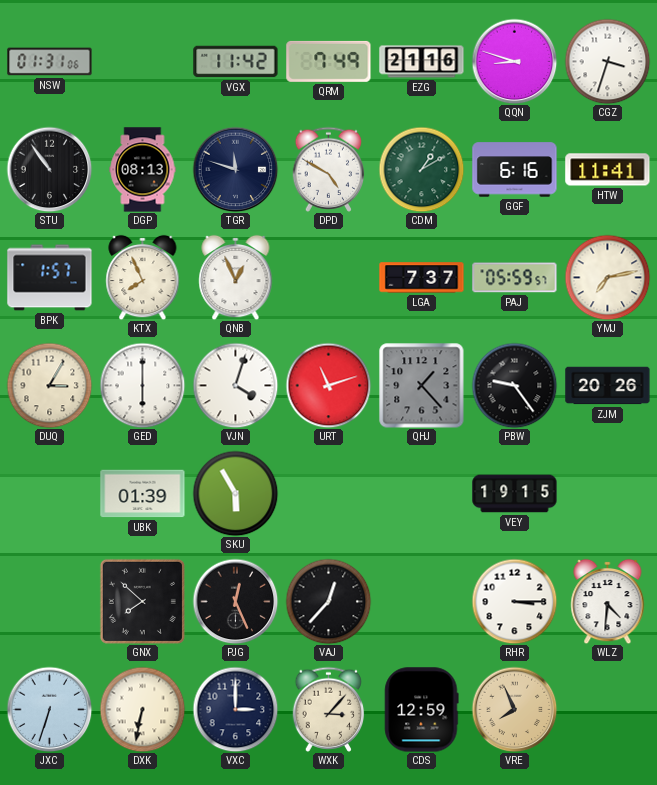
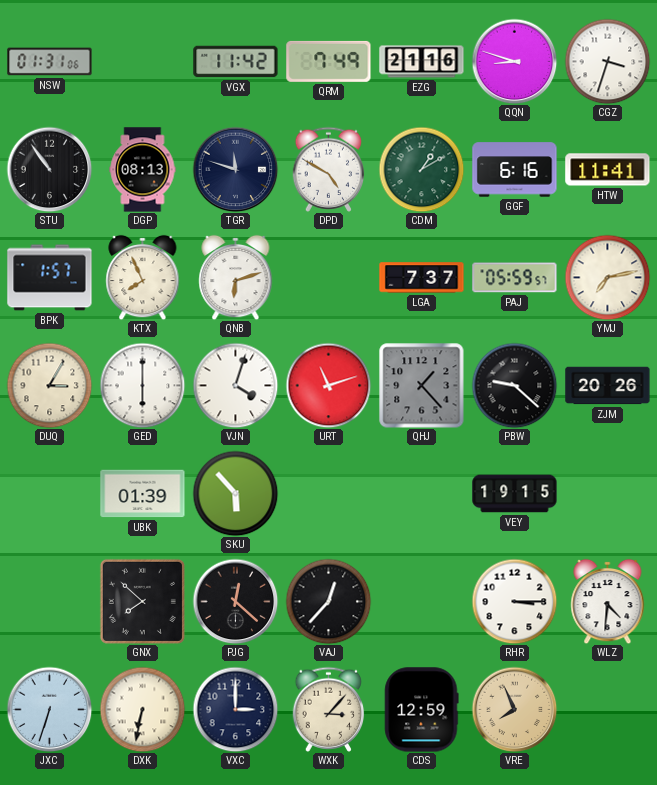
QNB: 12:56 -> 6:12
PBW: 9:24 -> 9:22
SKU: 5:55 -> 5:53
PJG: 12:26 -> 12:22
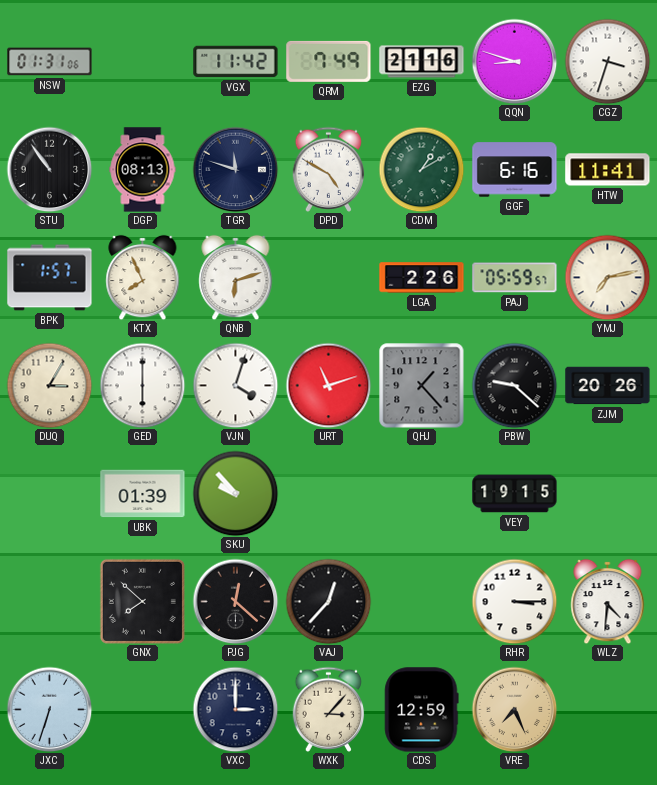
LGA: 7:37 -> 2:26
SKU: 5:53 -> 9:53
DXK: 6:32 -> none
VRE: 7:56 -> 7:26
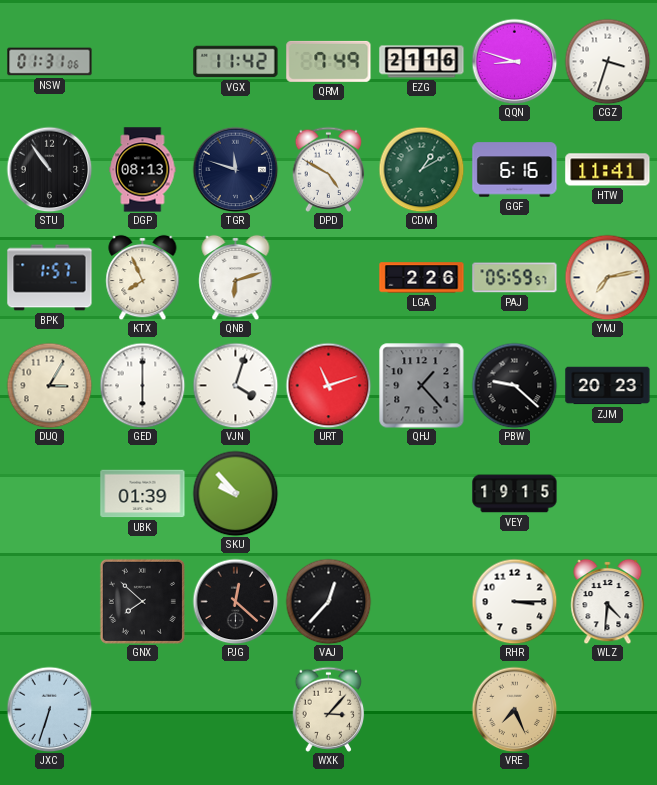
ZJM: 20:26 -> 20:23
VXC: 3:00 -> none
CDS: 12:59 -> none
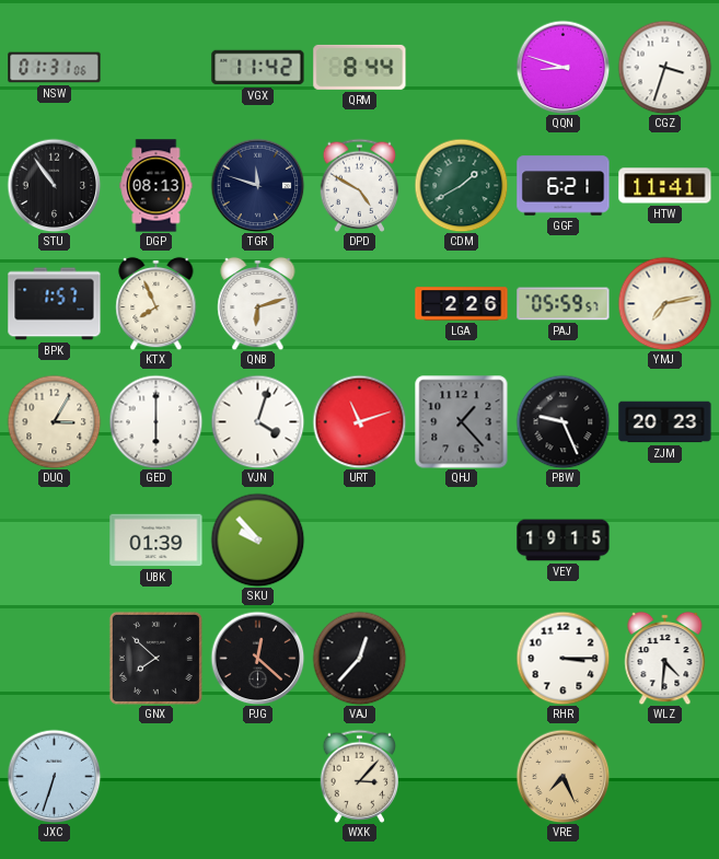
QRM: 7:49 -> 8:44
EZG: 21:16 -> none
CDM: 1:10 -> 1:40
GGF: 6:16 -> 6:21
PBW: 9:22 -> 9:26
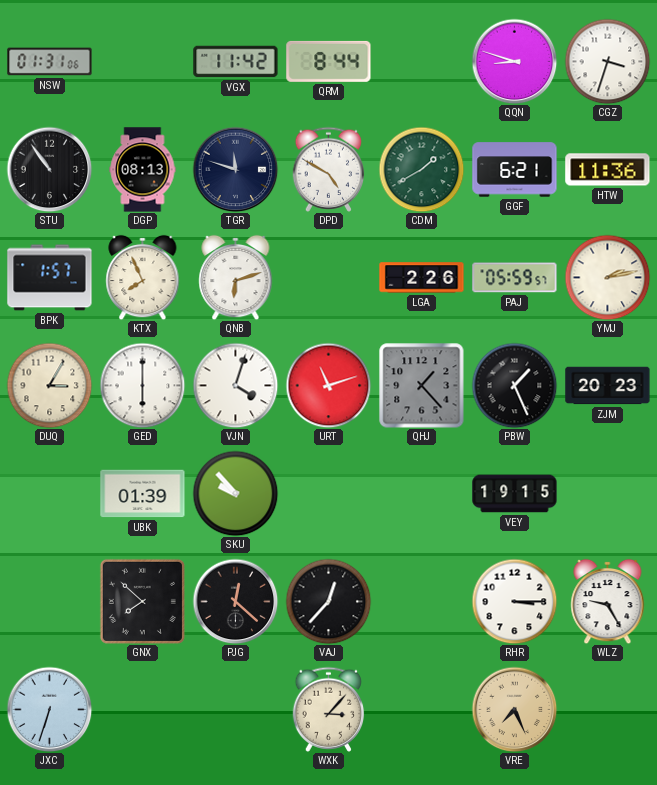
HTW: 11:41 -> 11:36
YMJ: 7:13 -> 2:13
PBW: 9:26 -> 1:26
WLZ: 4:31 -> 9:25
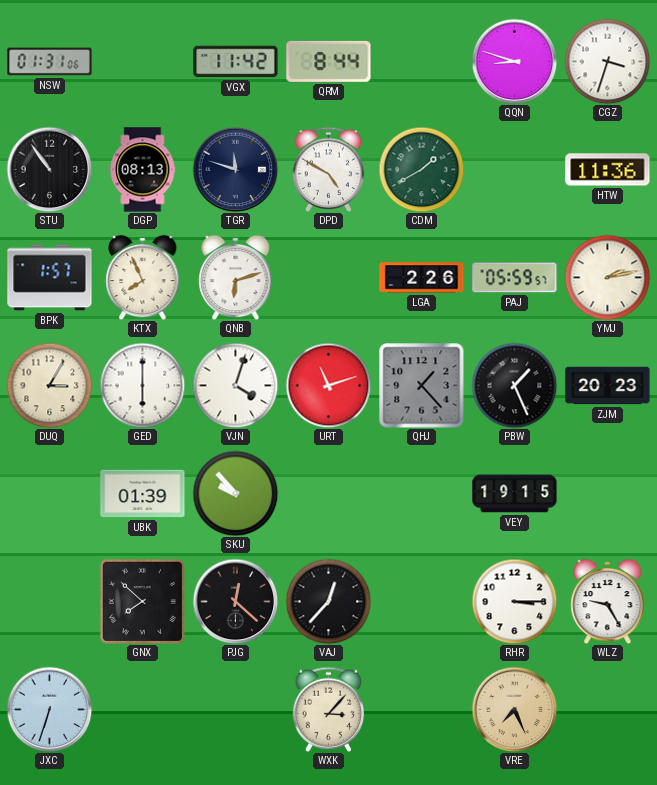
GGF: 6:21 -> none
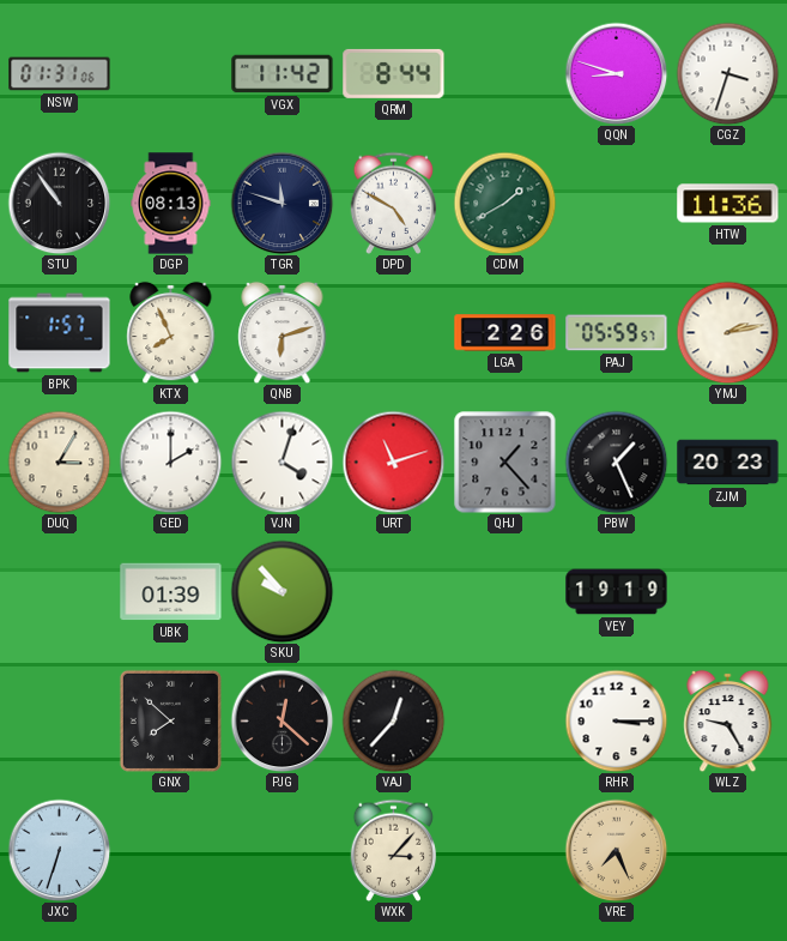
GED: 6:00 -> 2:00
VEY: 19:15 -> 19:19
